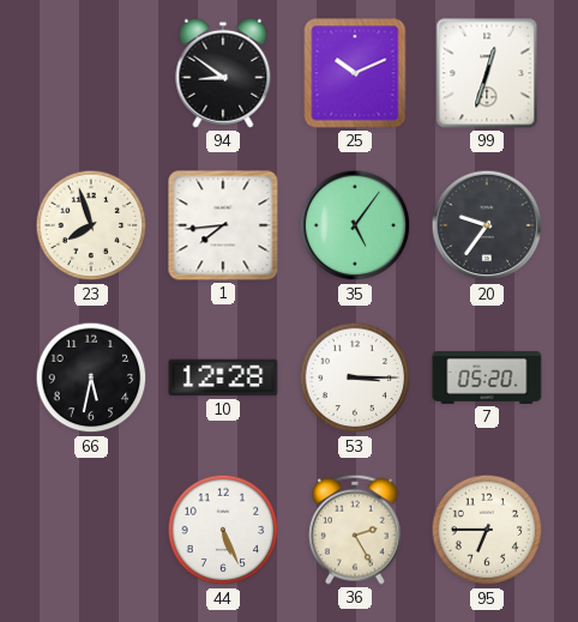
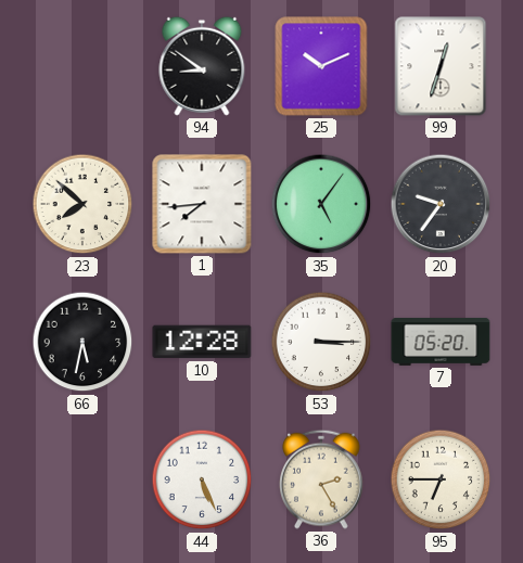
23: 7:57 -> 7:52
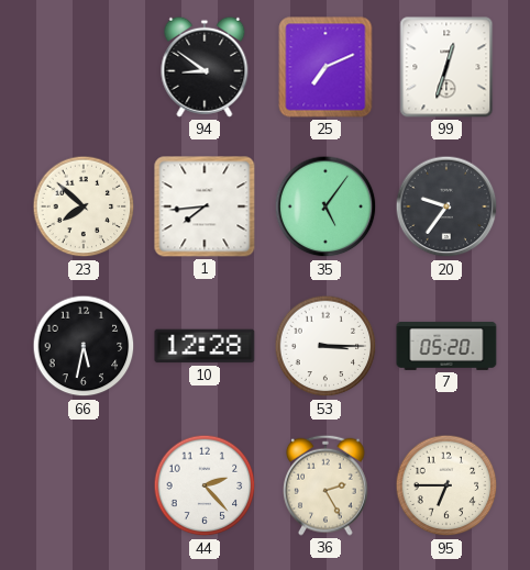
25: 10:11 -> 7:11
44: 5:26 -> 2:23
